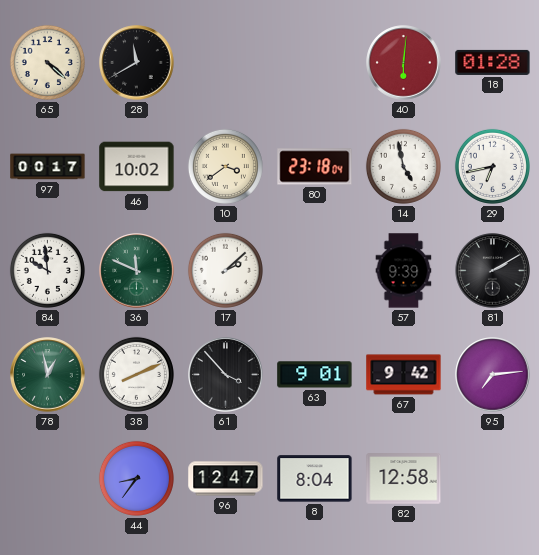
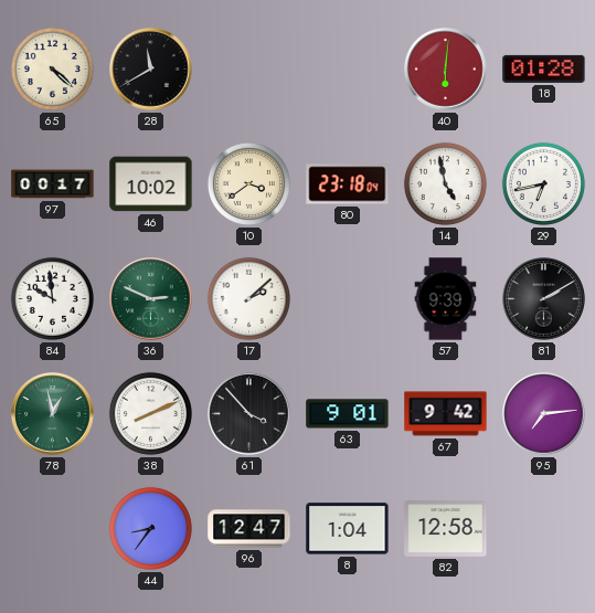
36: 11:49 -> 2:49
8: 8:04 -> 1:04
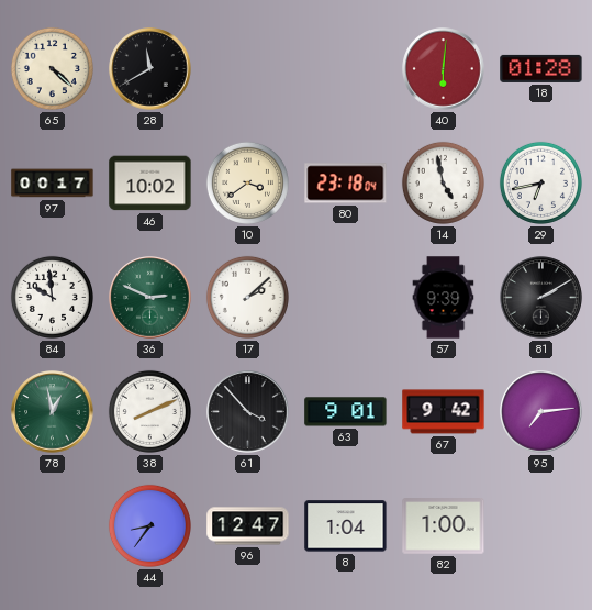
82: 12:58 -> 1:00
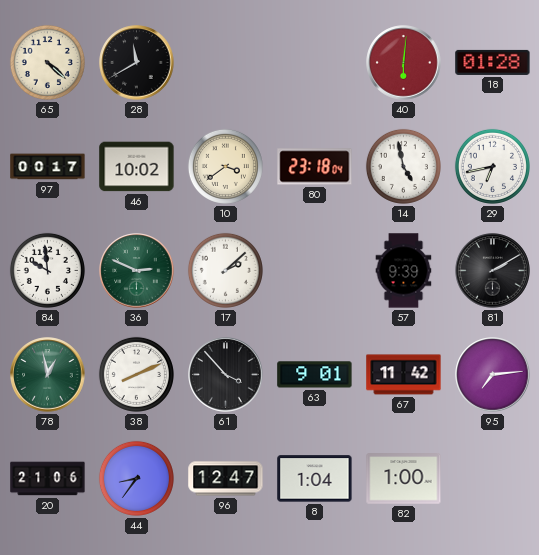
67: 9:42 -> 11:42
20: none -> 21:06
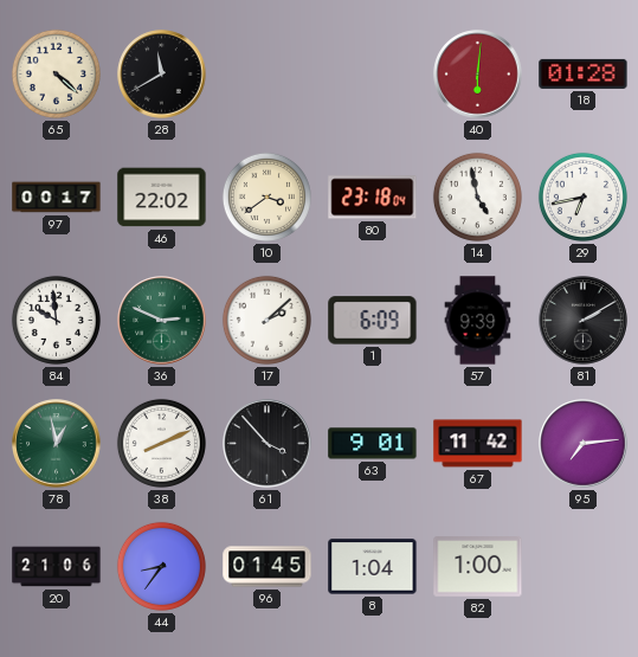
46: 10:02 -> 22:02
1: none -> 6:09
96: 12:47 -> 01:45
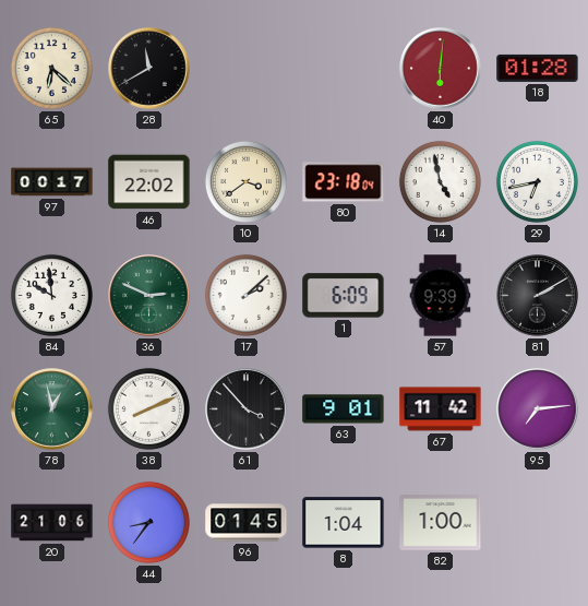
65: 4:22 -> 6:22
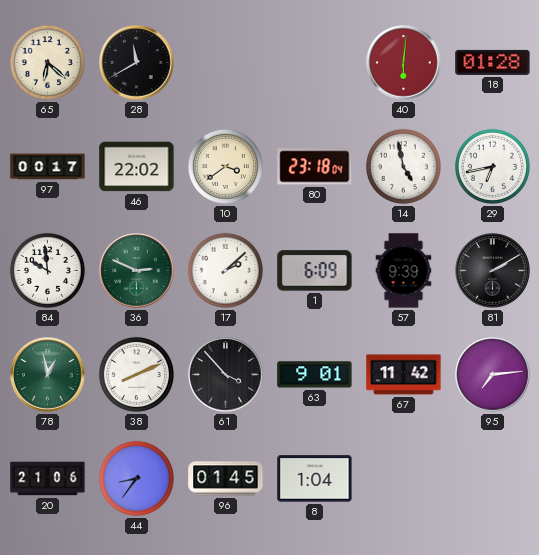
82: 1:00 -> none
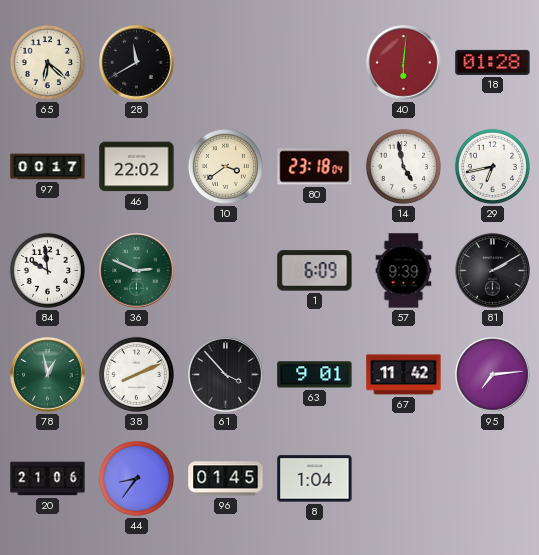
17: 2:08 -> none
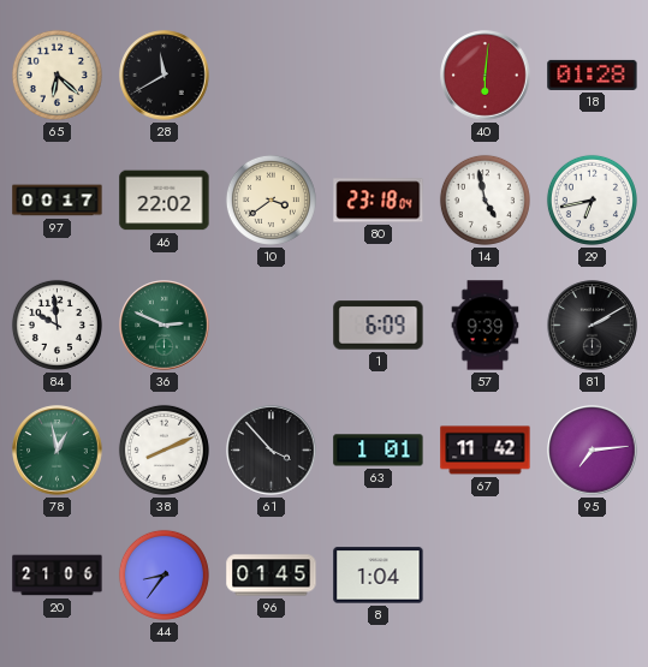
63: 9:01 -> 1:01
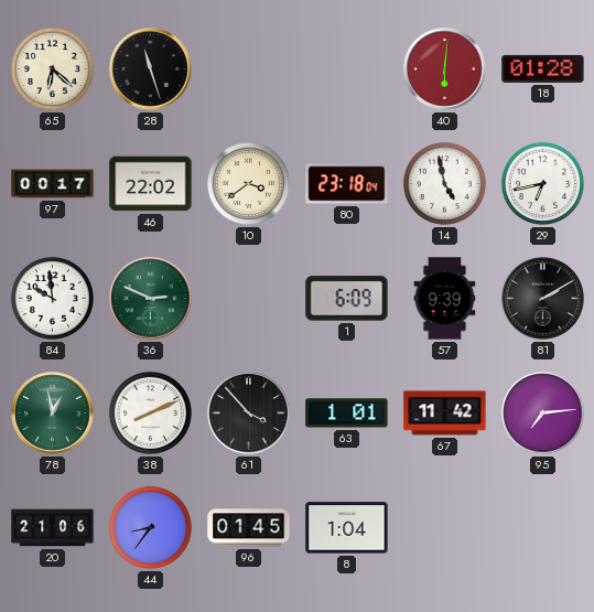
28: 11:40 -> 11:27
